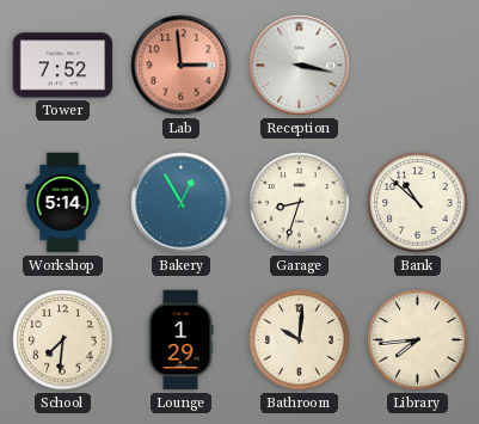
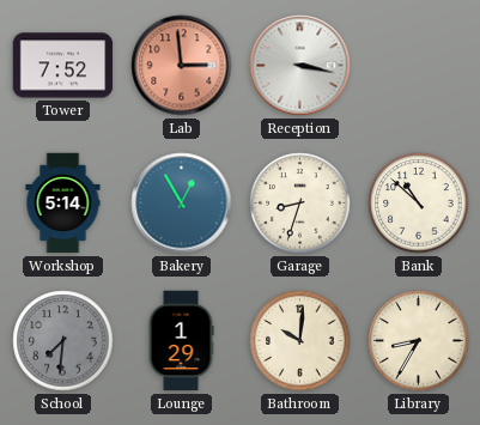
School dial: cream -> grey
Library: 7:44 -> 8:35
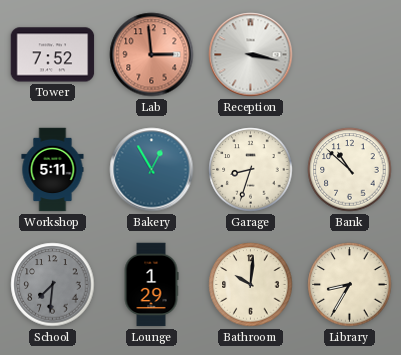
Workshop: 5:14 -> 5:11
